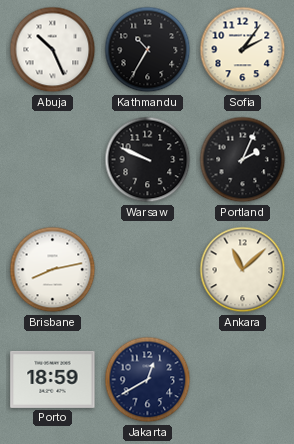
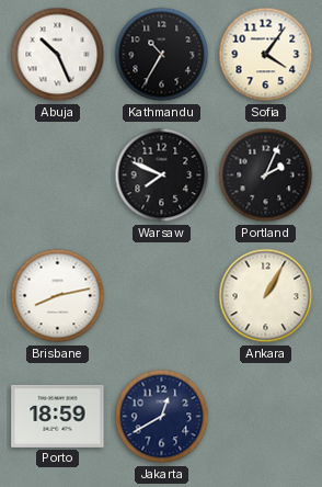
Sofia: 2:06 -> 4:06
Warsaw: 9:49 -> 7:49
Ankara: 11:08 -> 1:05
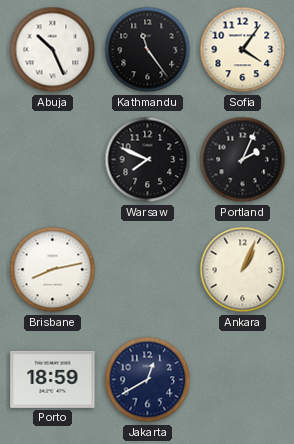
Kathmandu: 10:35 -> 11:24
Ankara: 1:05 -> 1:04
